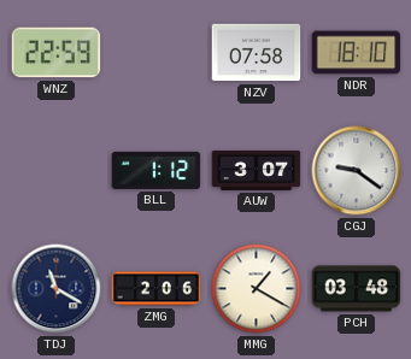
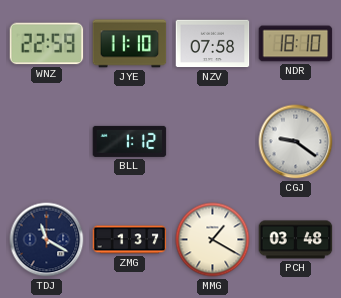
JYE: none -> 11:10
AUW: 3:07 -> none
ZMG: 2:06 -> 1:37
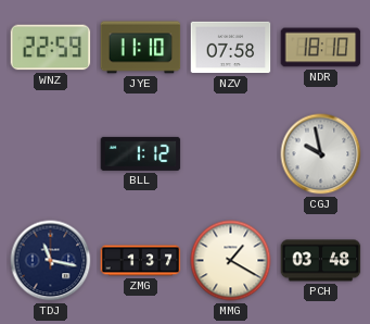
CGJ: 9:21 -> 9:58
TDJ: 11:20 -> 11:17
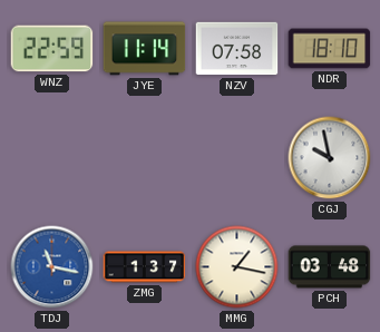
JYE: 11:10 -> 11:14
BLL: 1:12 -> none
TDJ dial: navy -> blue
MMG: 1:20 -> 1:17
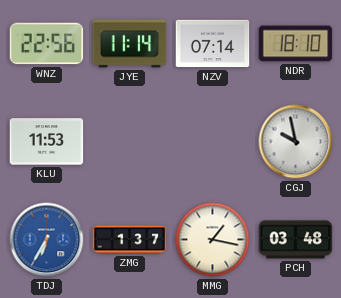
WNZ: 22:59 -> 22:56
NZV: 07:58 -> 07:14
KLU: none -> 11:53
TDJ: 11:17 -> 6:35
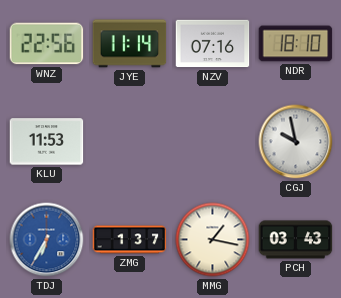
NZV: 07:14 -> 07:16
PCH: 03:48 -> 03:43
